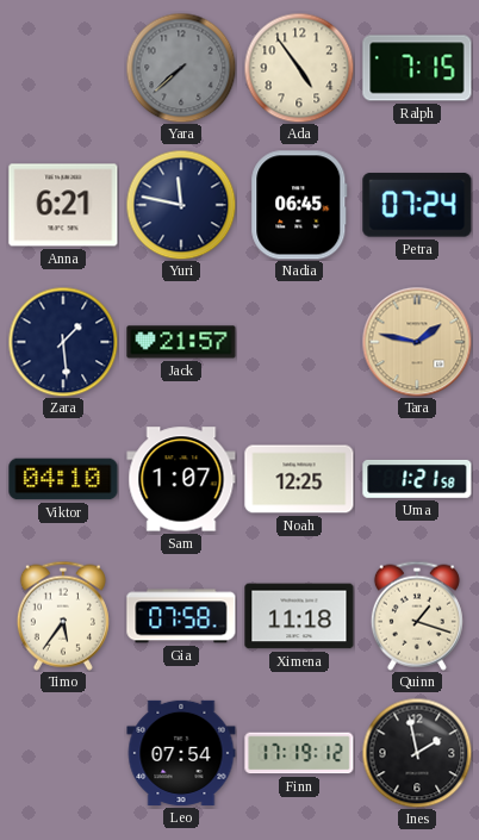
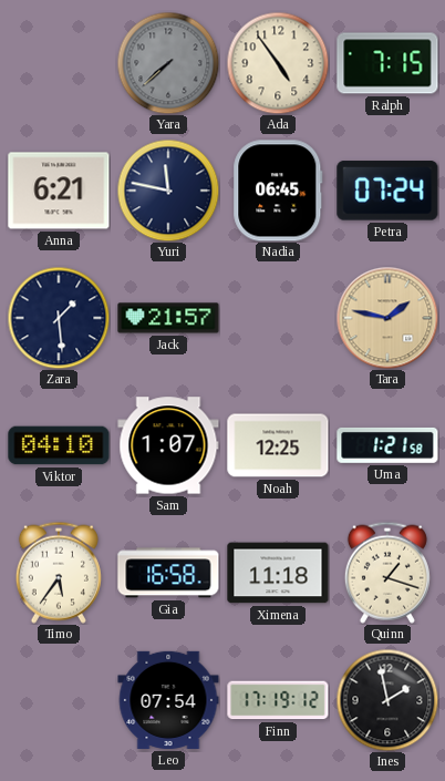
Gia: 07:58 -> 16:58
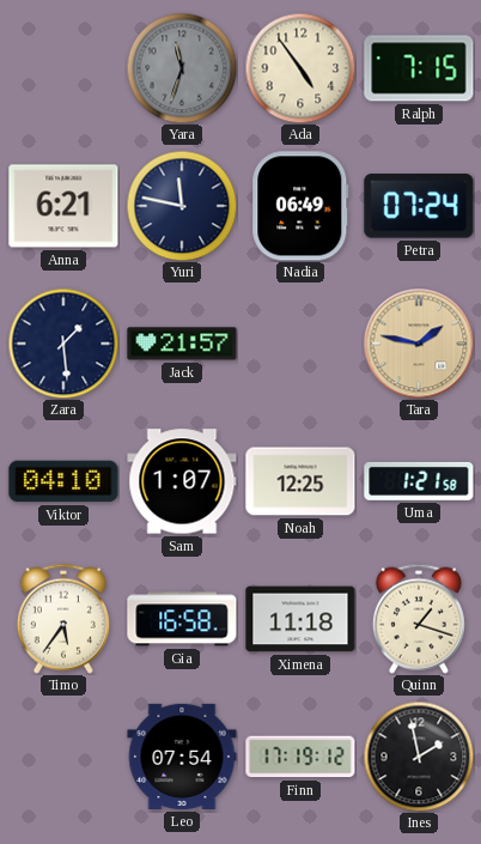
Yara: 7:38 -> 11:33
Nadia: 06:45 -> 06:49
